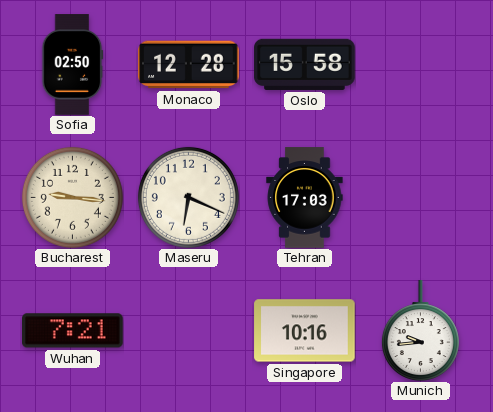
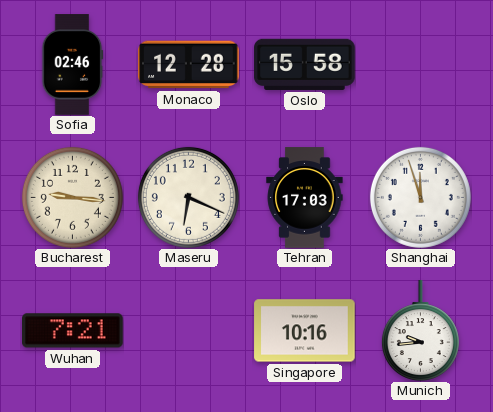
Sofia: 02:50 -> 02:46
Shanghai: none -> 11:57
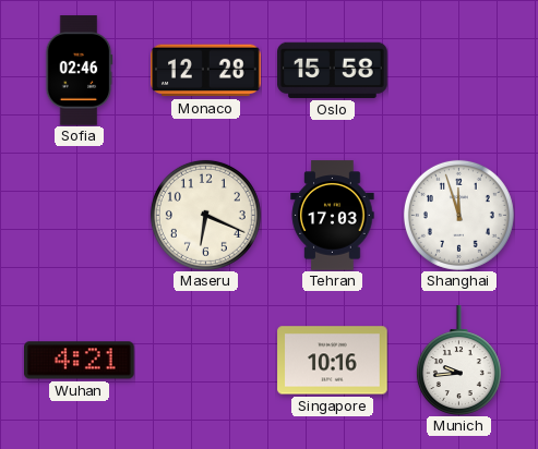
Bucharest: 9:16 -> none
Wuhan: 7:21 -> 4:21
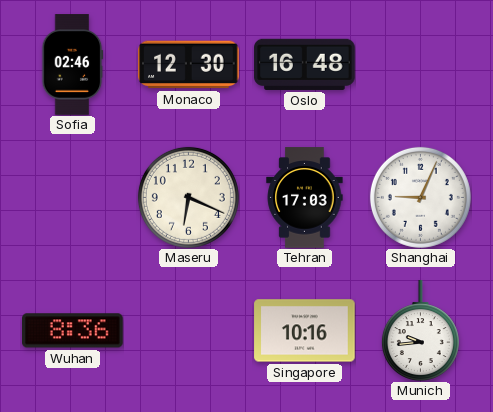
Monaco: 12:28 -> 12:30
Oslo: 15:58 -> 16:48
Shanghai: 11:57 -> 9:04
Wuhan: 4:21 -> 8:36
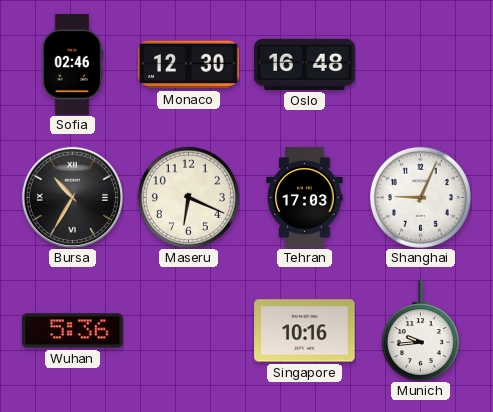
Bursa: none -> 10:35
Wuhan: 8:36 -> 5:36
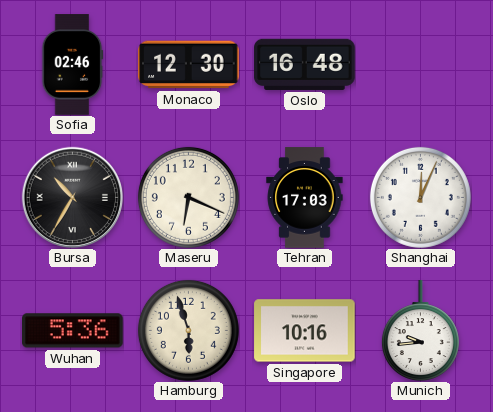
Shanghai: 9:04 -> 12:04
Hamburg: none -> 5:57
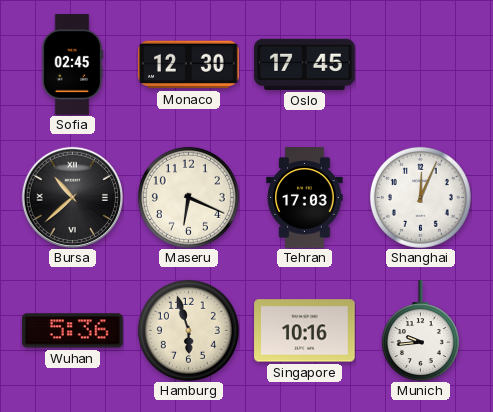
Sofia: 02:46 -> 02:45
Oslo: 16:48 -> 17:45
Bursa: 10:35 -> 10:38
